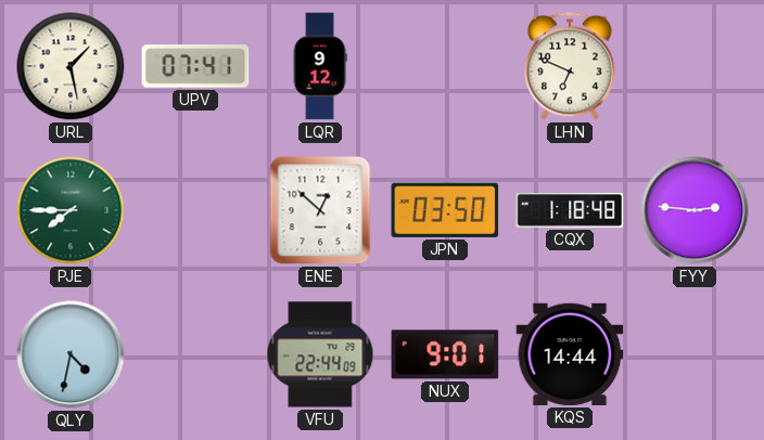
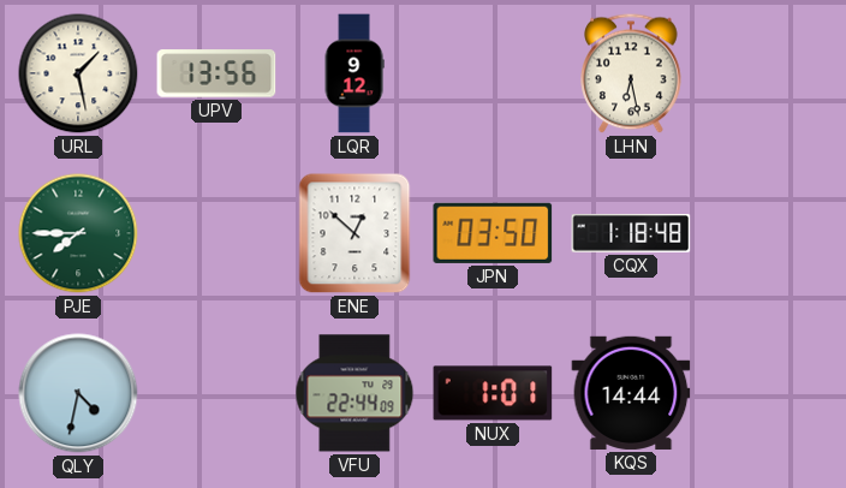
UPV: 07:41 -> 13:56
LHN: 6:49 -> 6:28
FYY: 2:46 -> none
NUX: 9:01 -> 1:01
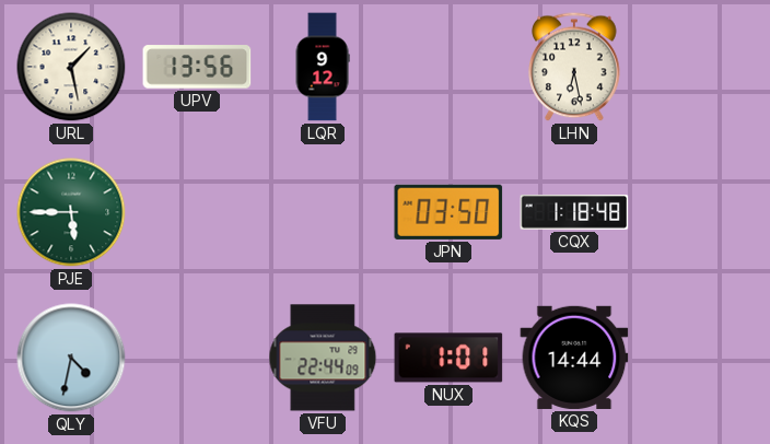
PJE: 7:45 -> 5:45
ENE: 12:52 -> none
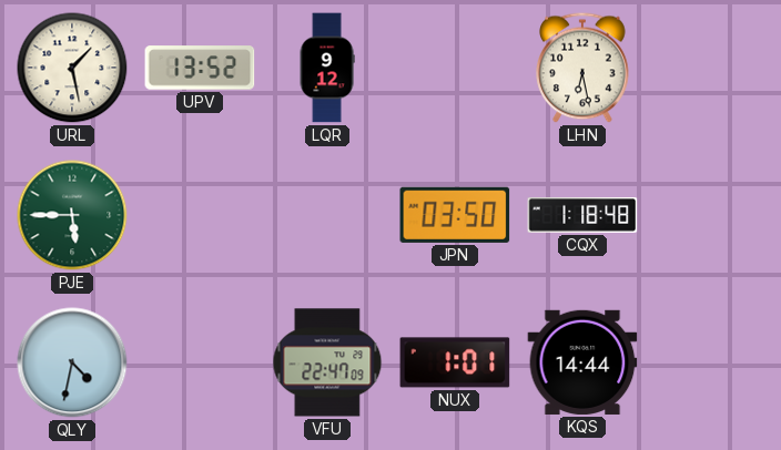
UPV: 13:56 -> 13:52
VFU: 22:44 -> 22:47
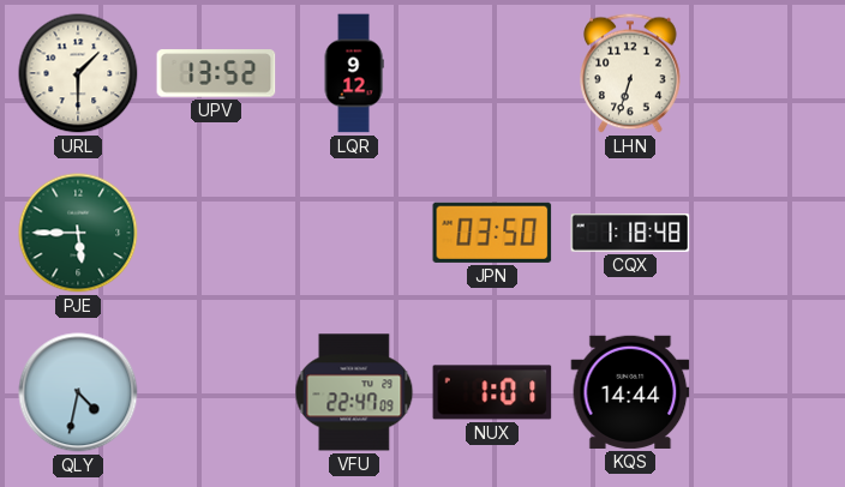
URL: 1:28 -> 1:30
LHN: 6:28 -> 6:33
